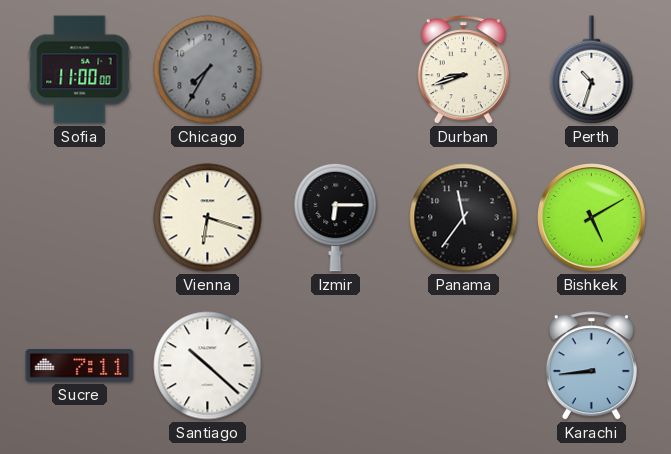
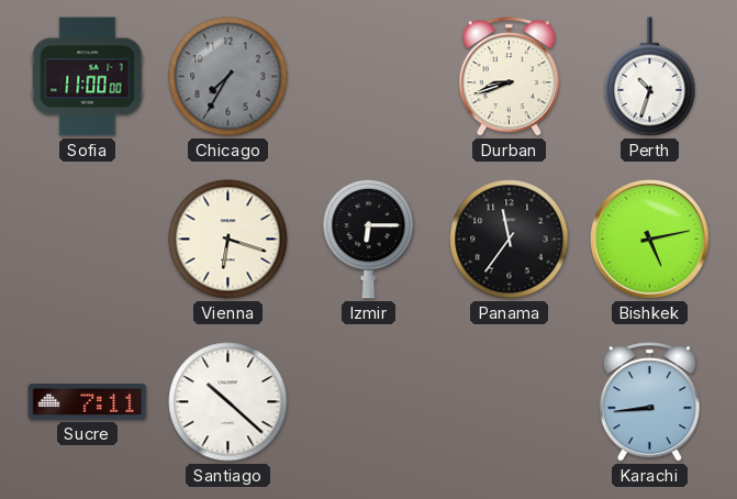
Bishkek: 5:10 -> 5:13
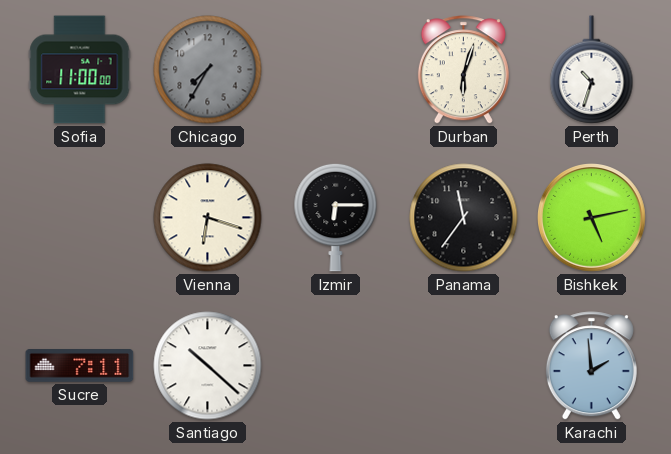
Durban: 8:42 -> 6:03
Karachi: 8:44 -> 1:59
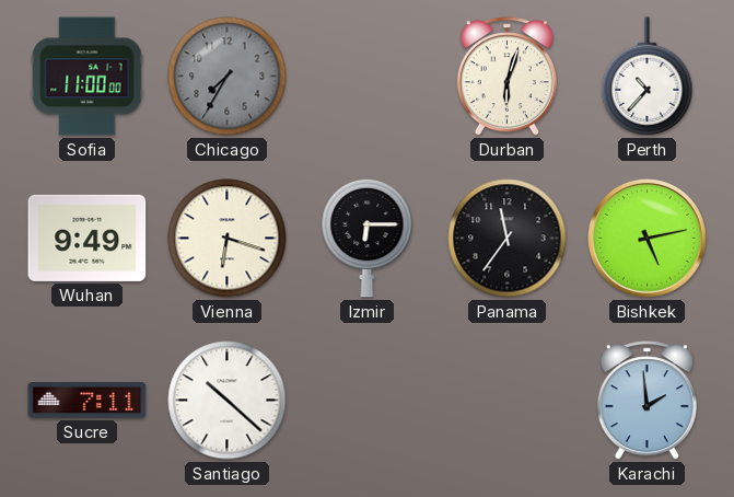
Perth: 10:33 -> 10:37
Wuhan: none -> 9:49
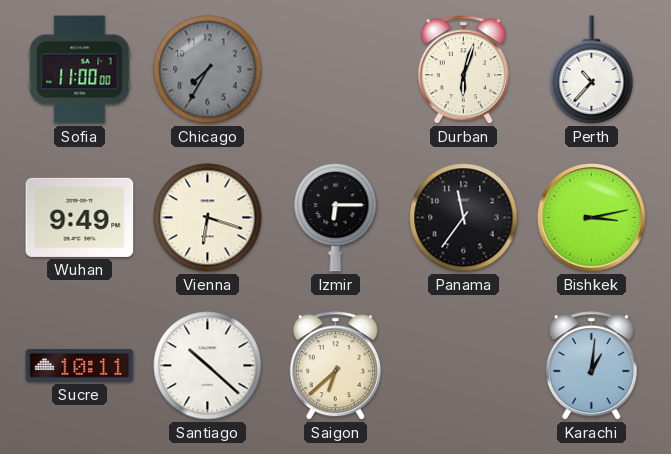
Bishkek: 5:13 -> 3:13
Sucre: 7:11 -> 10:11
Saigon: none -> 6:38
Karachi: 1:59 -> 1:01
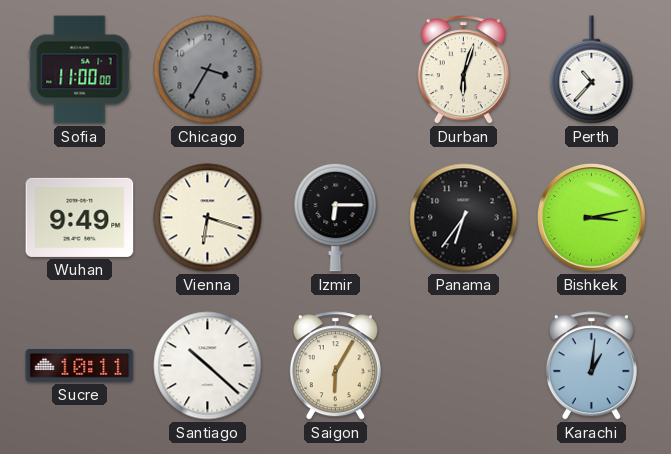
Chicago: 7:35 -> 3:35
Panama: 11:36 -> 6:36
Saigon: 6:38 -> 6:05
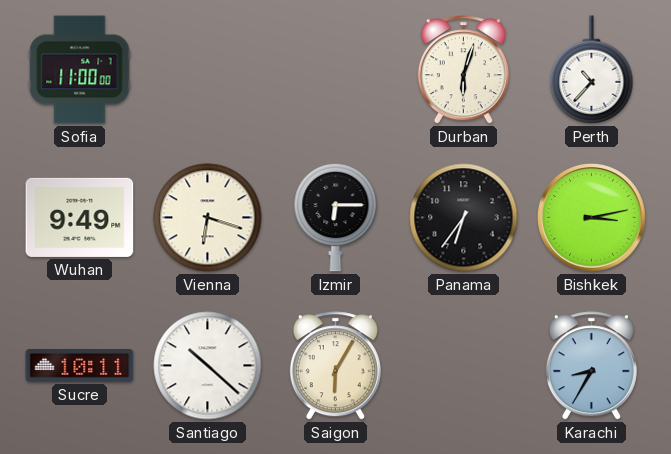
Chicago: 3:35 -> none
Karachi: 1:01 -> 8:35
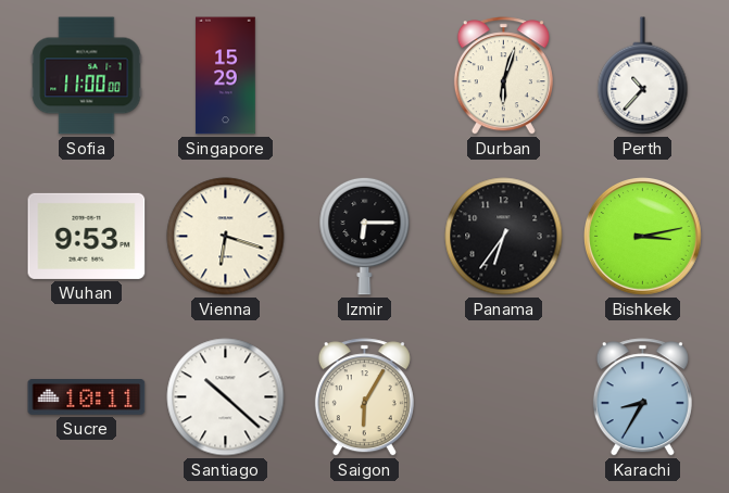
Singapore: none -> 15:29
Wuhan: 9:49 -> 9:53
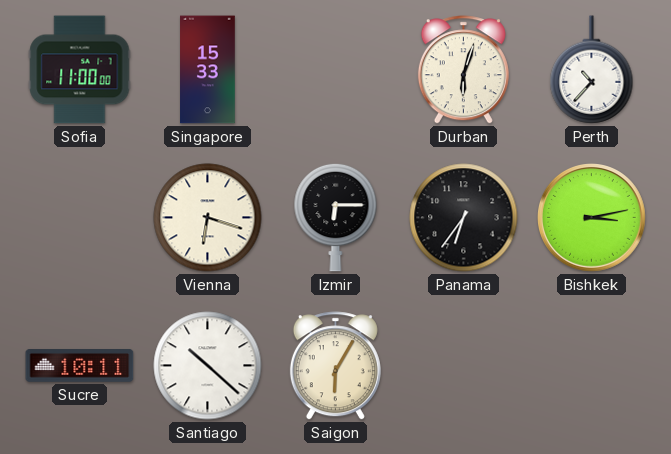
Singapore: 15:29 -> 15:33
Wuhan: 9:53 -> none
Karachi: 8:35 -> none
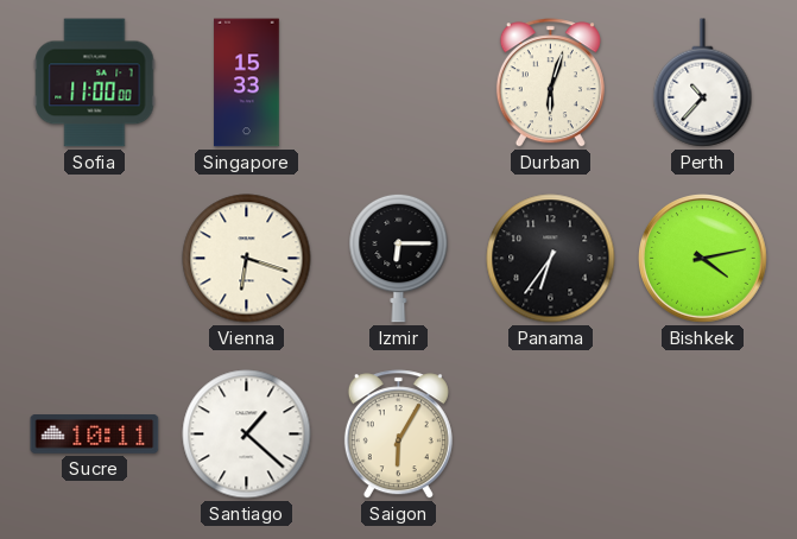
Bishkek: 3:13 -> 4:13
Santiago: 10:22 -> 1:22
